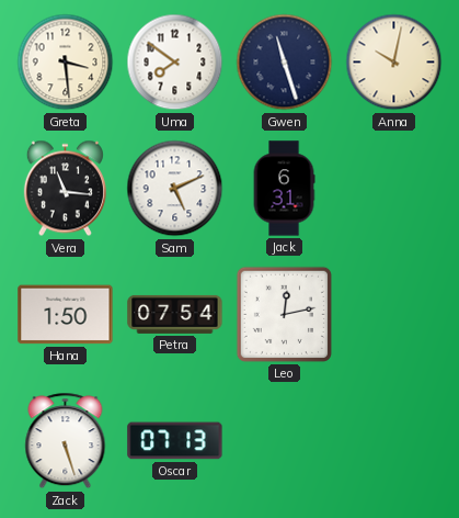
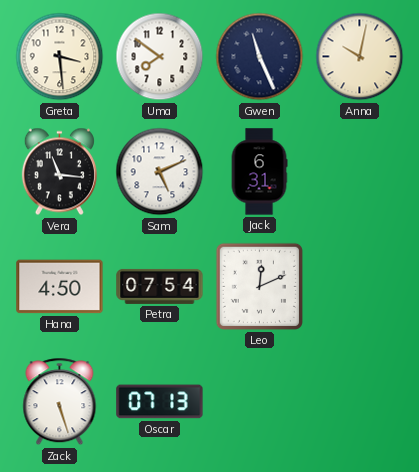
Gwen: 11:27 -> 11:26
Hana: 1:50 -> 4:50
Leo: 12:13 -> 12:11
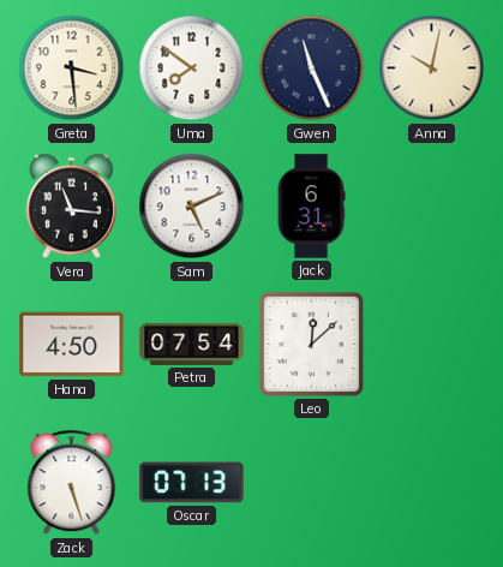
Leo: 12:11 -> 12:08
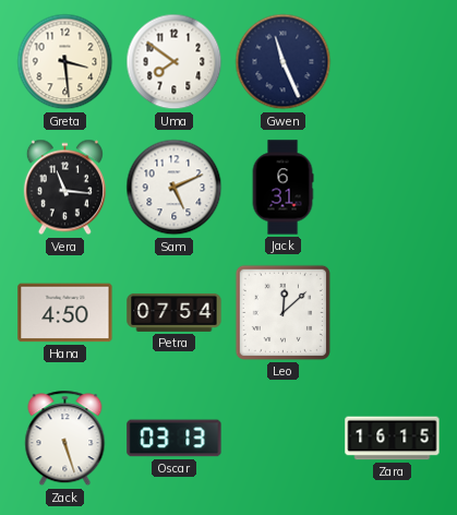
Anna: 10:02 -> none
Oscar: 07:13 -> 03:13
Zara: none -> 16:15
